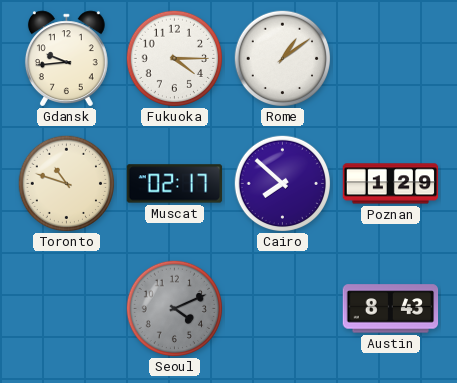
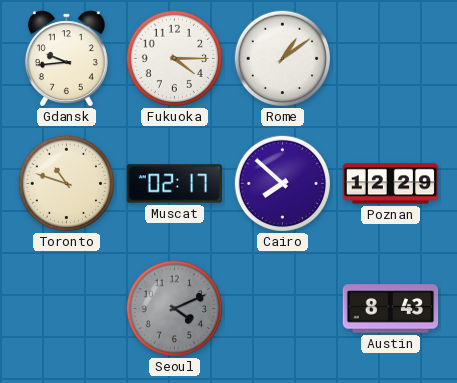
Poznan: 1:29 -> 12:29
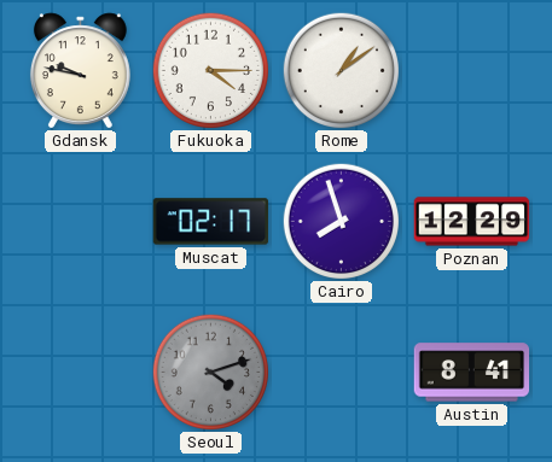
Gdansk: 9:44 -> 9:47
Toronto: 10:48 -> none
Cairo: 7:52 -> 7:57
Seoul: 4:11 -> 4:12
Austin: 8:43 -> 8:41
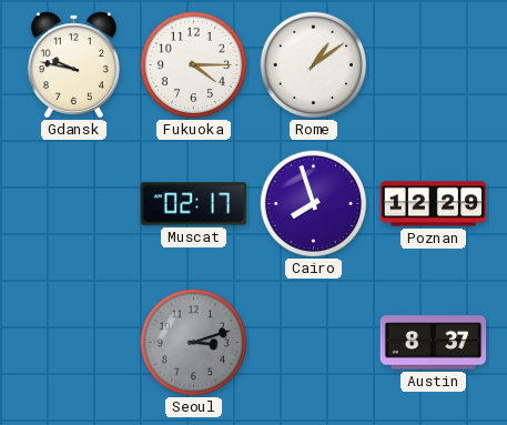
Seoul: 4:12 -> 3:12
Austin: 8:41 -> 8:37
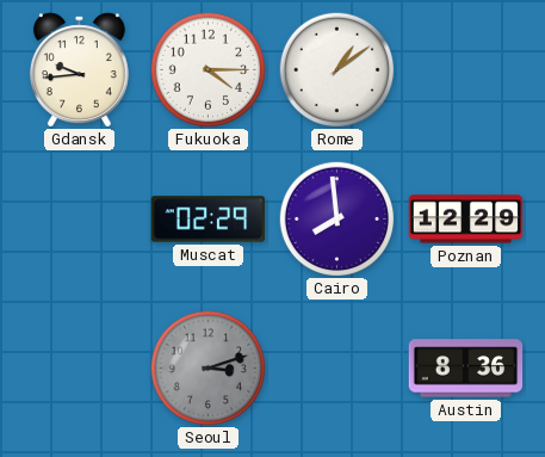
Gdansk: 9:47 -> 9:44
Muscat: 02:17 -> 02:29
Cairo: 7:57 -> 7:59
Austin: 8:37 -> 8:36
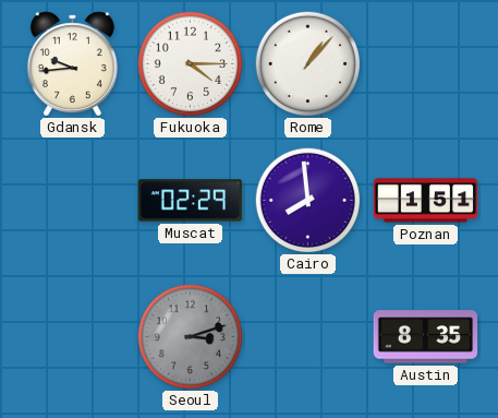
Rome: 1:09 -> 1:07
Poznan: 12:29 -> 1:51
Austin: 8:36 -> 8:35
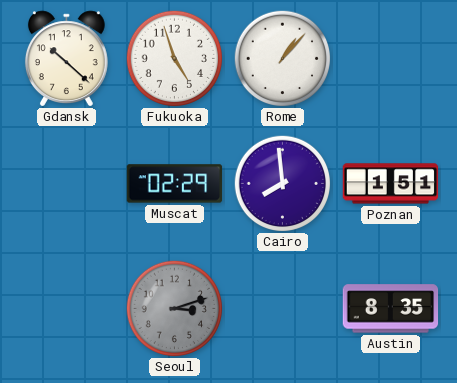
Gdansk: 9:44 -> 10:22
Fukuoka: 4:15 -> 4:57
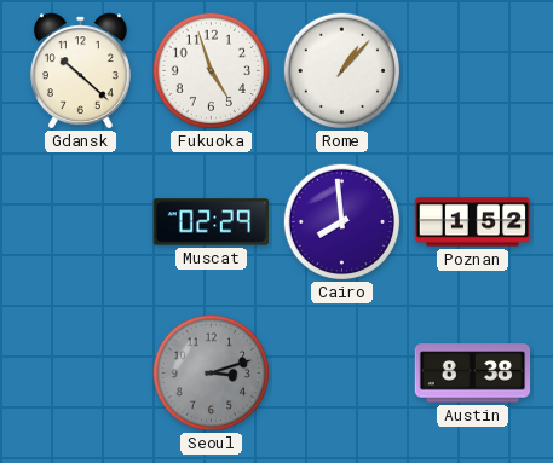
Poznan: 1:51 -> 1:52
Austin: 8:35 -> 8:38
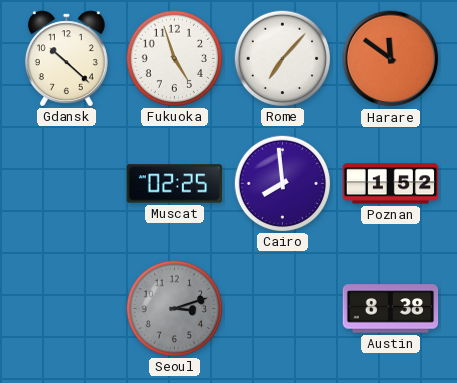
Rome: 1:07 -> 7:07
Harare: none -> 11:51
Muscat: 02:29 -> 02:25
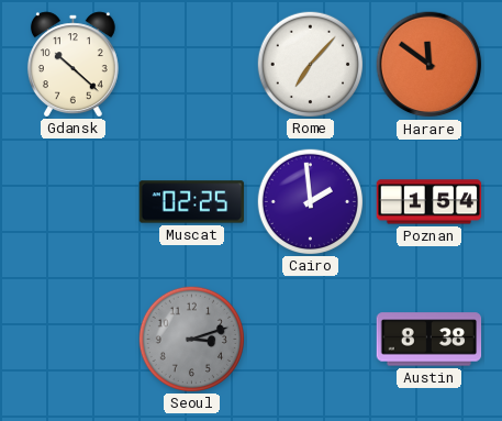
Fukuoka: 4:57 -> none
Cairo: 7:59 -> 1:59
Poznan: 1:52 -> 1:54
